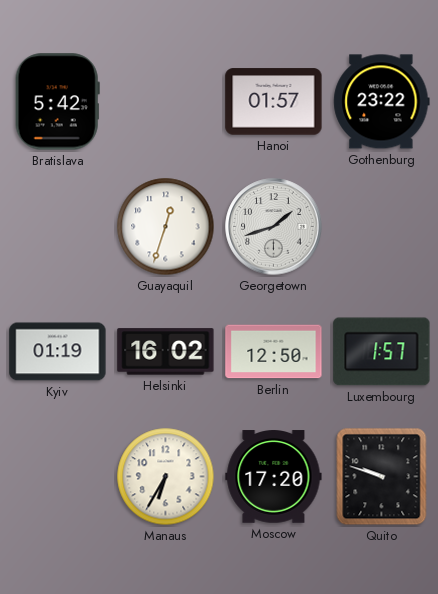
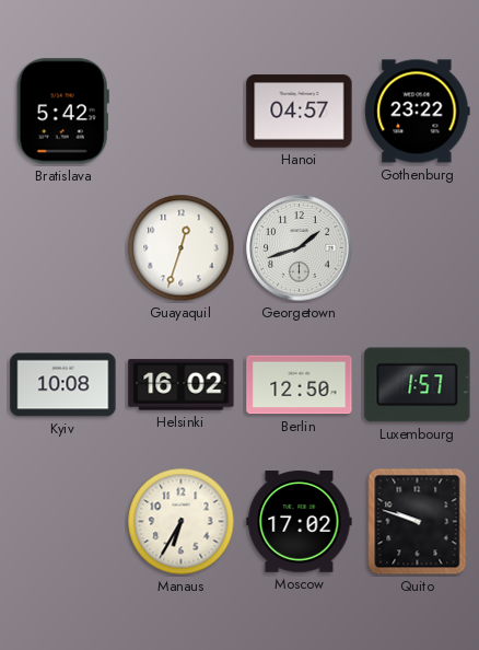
Hanoi: 01:57 -> 04:57
Kyiv: 01:19 -> 10:08
Moscow: 17:20 -> 17:02
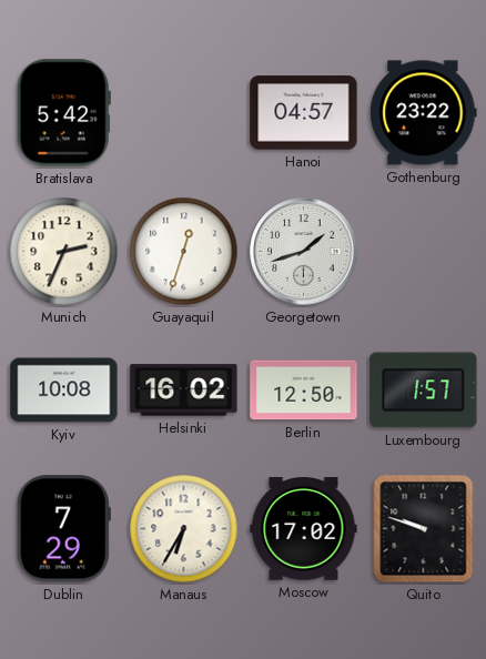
Munich: none -> 2:34
Dublin: none -> 7:29
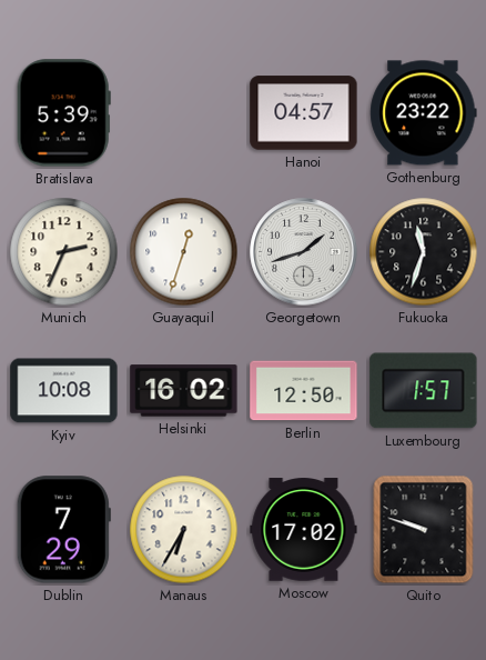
Bratislava: 5:42 -> 5:39
Fukuoka: none -> 11:33
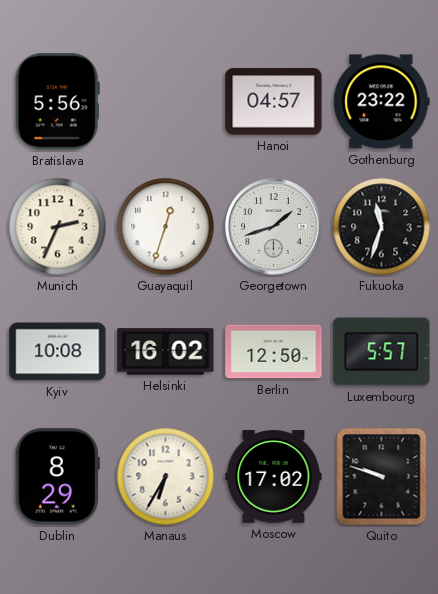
Bratislava: 5:39 -> 5:56
Luxembourg: 1:57 -> 5:57
Dublin: 7:29 -> 8:29
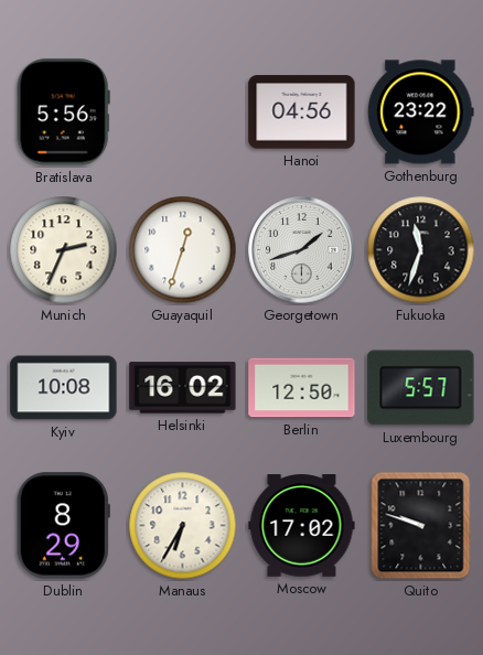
Hanoi: 04:57 -> 04:56
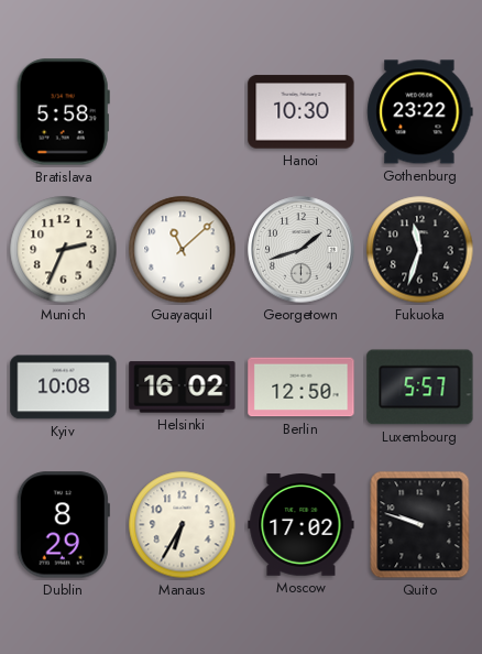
Bratislava: 5:56 -> 5:58
Hanoi: 04:56 -> 10:30
Guayaquil: 12:33 -> 11:08
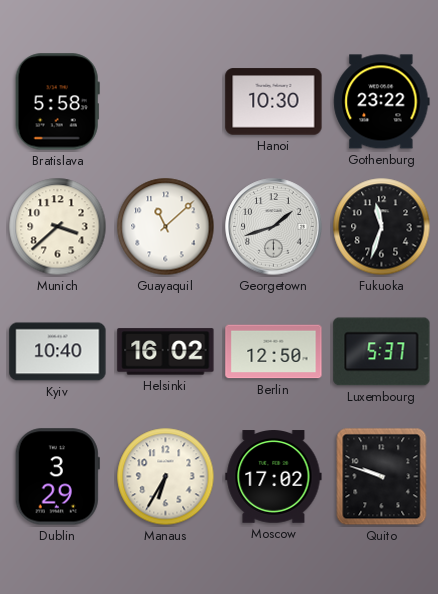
Munich: 2:34 -> 3:38
Kyiv: 10:08 -> 10:40
Luxembourg: 5:57 -> 5:37
Dublin: 8:29 -> 3:29
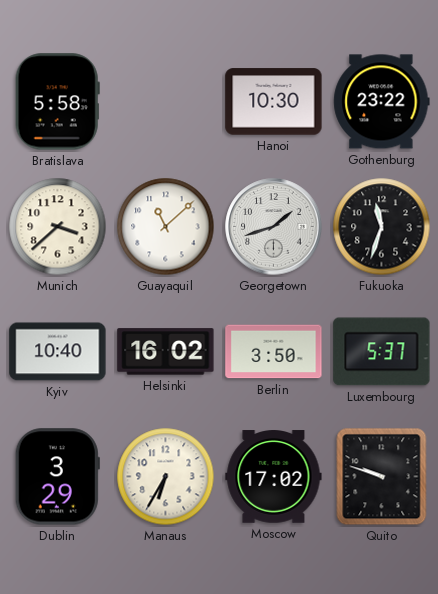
Berlin: 12:50 -> 3:50
